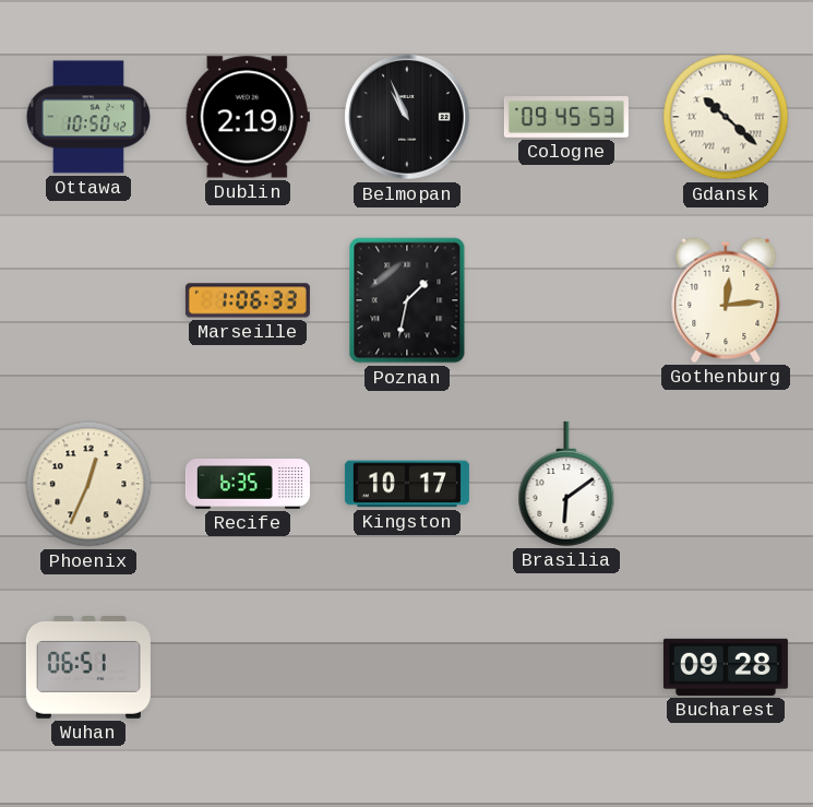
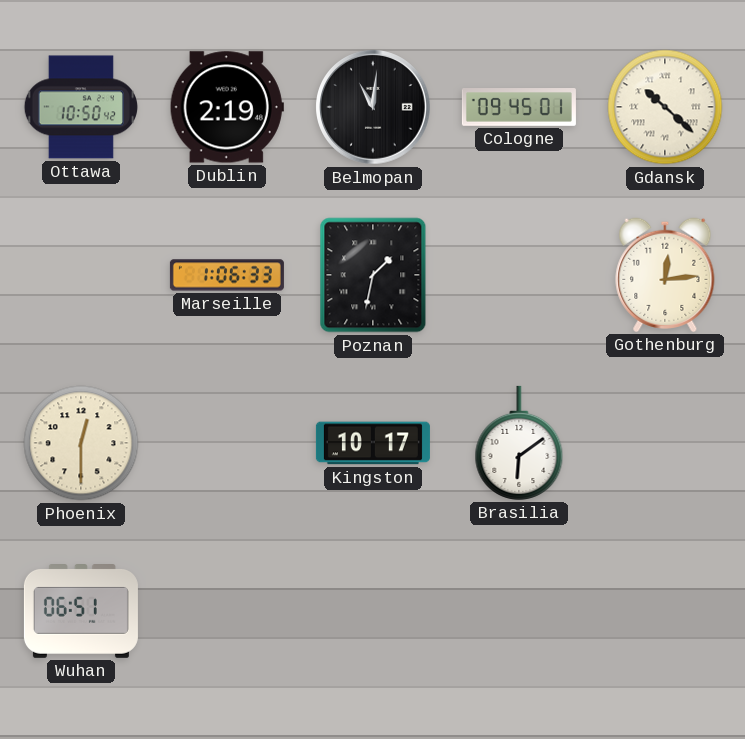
Belmopan: 10:56 -> 11:01
Cologne: 09:45:53 -> 09:45:01
Phoenix: 12:34 -> 12:30
Recife: 6:35 -> none
Bucharest: 09:28 -> none
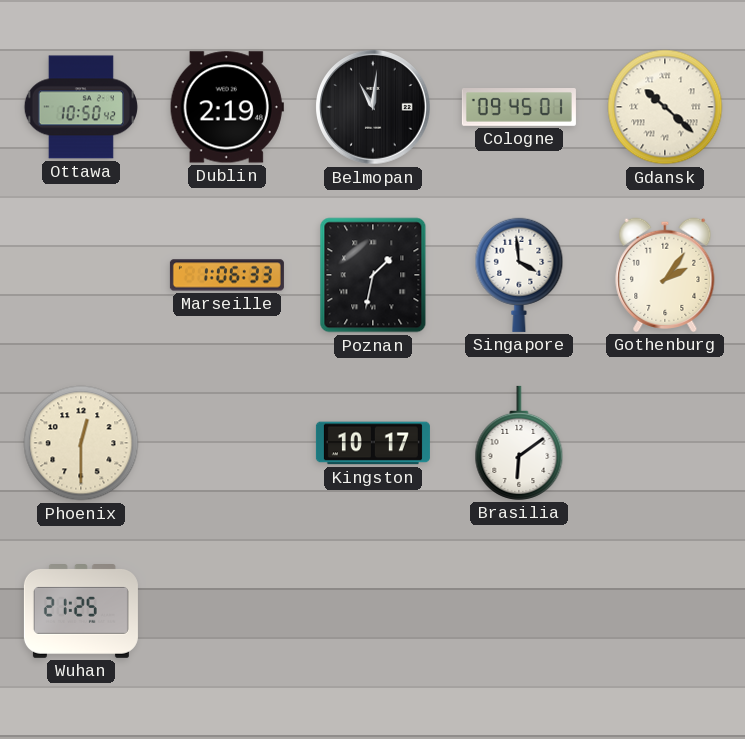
Singapore: none -> 3:59
Gothenburg: 12:14 -> 2:06
Wuhan: 06:51 -> 21:25
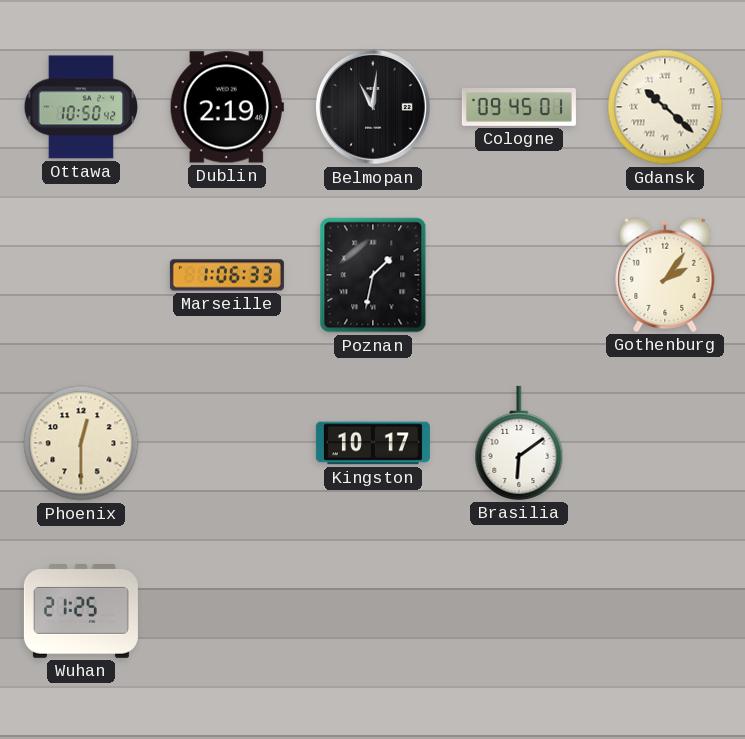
Singapore: 3:59 -> none
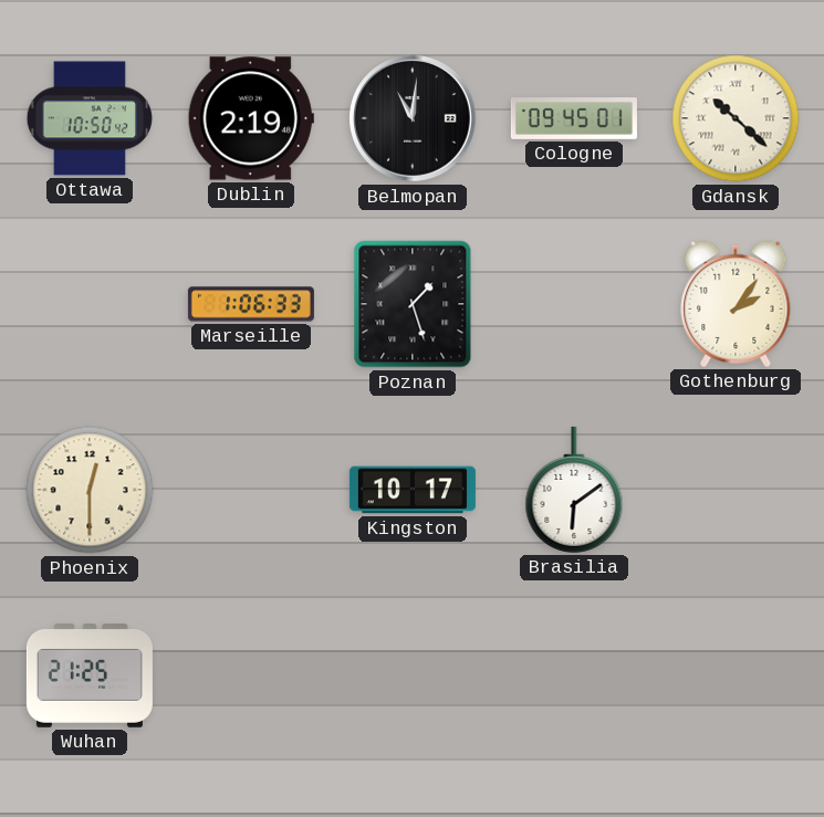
Poznan: 1:32 -> 1:27
